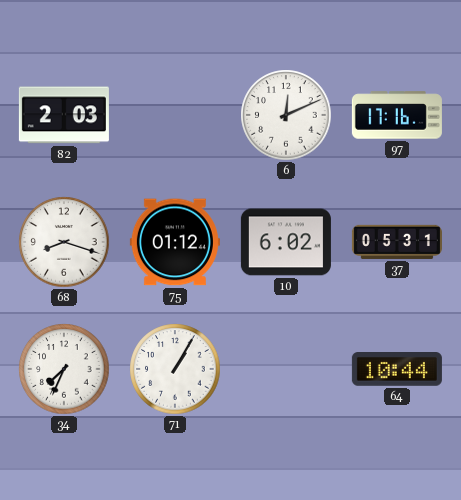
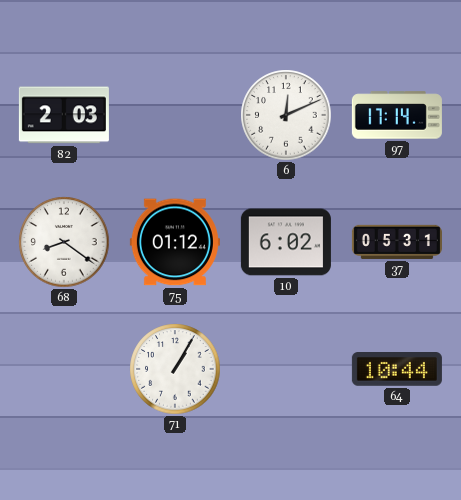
97: 17:16 -> 17:14
68: 8:18 -> 8:21
34: 7:34 -> none
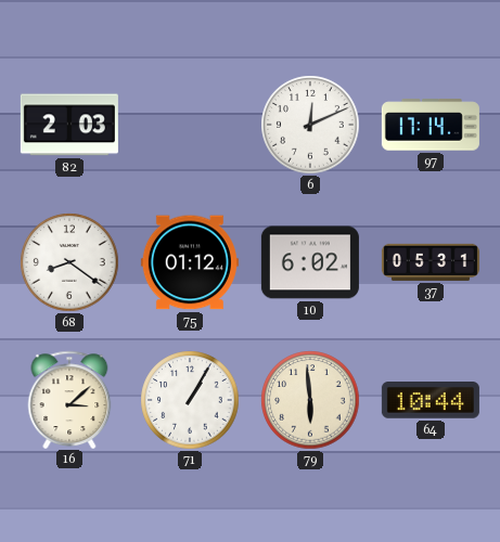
16: none -> 3:08
79: none -> 5:59
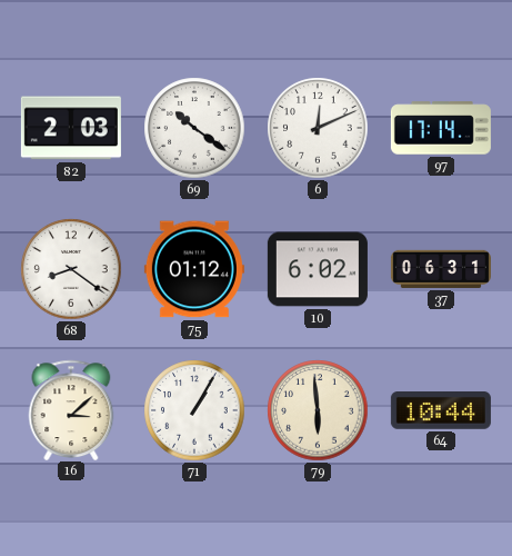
69: none -> 10:21
37: 05:31 -> 06:31
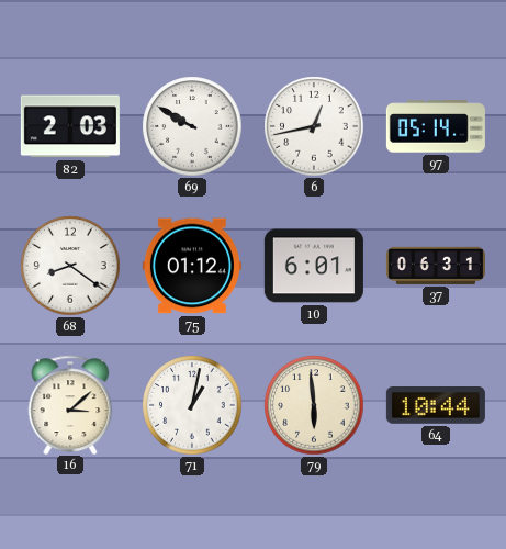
69: 10:21 -> 9:50
6: 12:11 -> 12:43
97: 17:14 -> 05:14
10: 6:02 -> 6:01
71: 1:05 -> 1:02
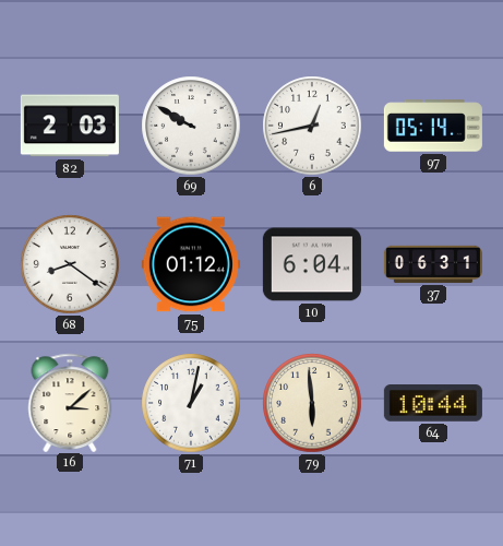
10: 6:01 -> 6:04
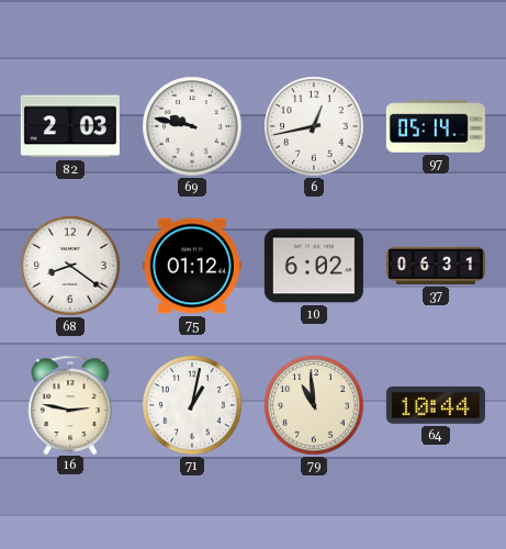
69: 9:50 -> 9:47
10: 6:04 -> 6:02
16: 3:08 -> 2:47
79: 5:59 -> 10:59
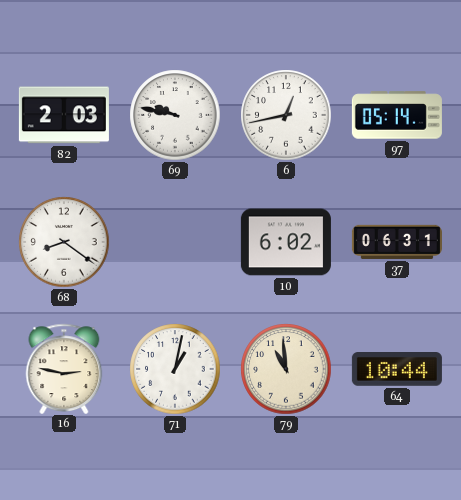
75: 01:12 -> none
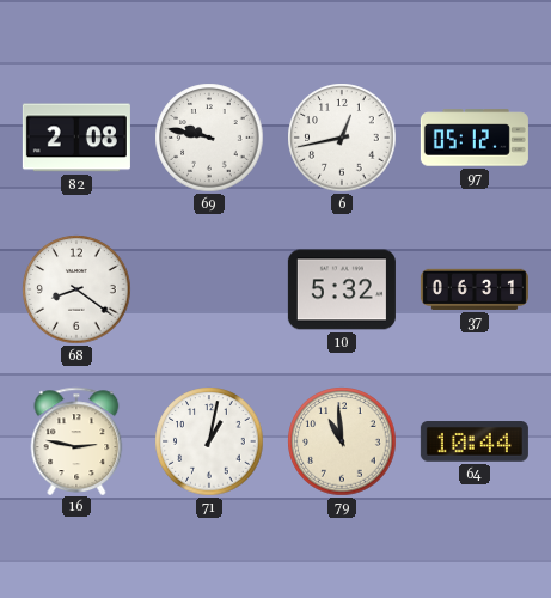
82: 2:03 -> 2:08
97: 05:14 -> 05:12
10: 6:02 -> 5:32
